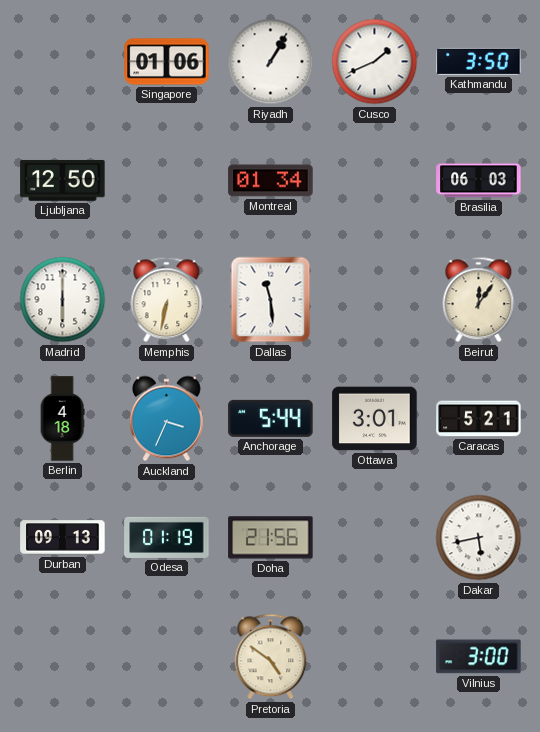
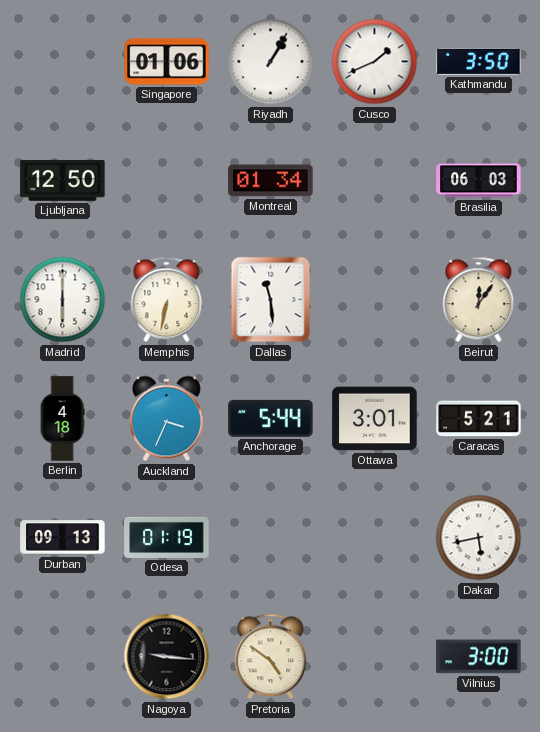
Doha: 21:56 -> none
Nagoya: none -> 9:16
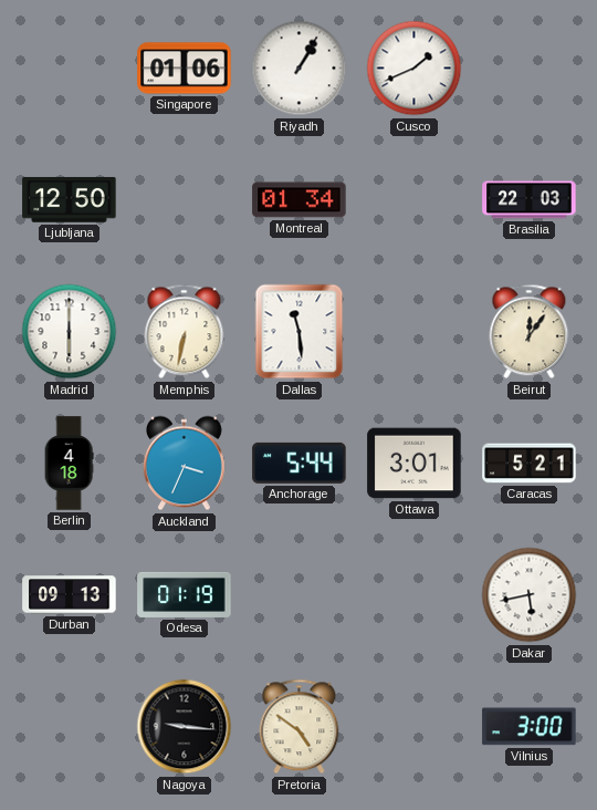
Kathmandu: 3:50 -> none
Brasilia: 06:03 -> 22:03
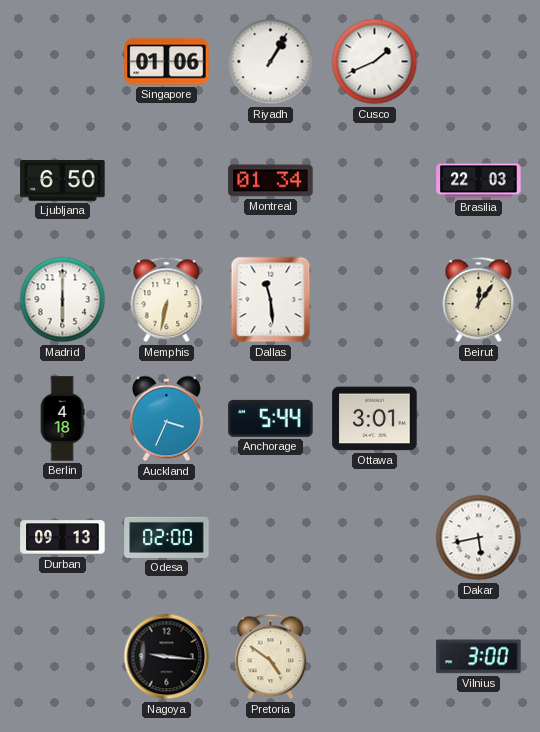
Ljubljana: 12:50 -> 6:50
Caracas: 5:21 -> none
Odesa: 01:19 -> 02:00
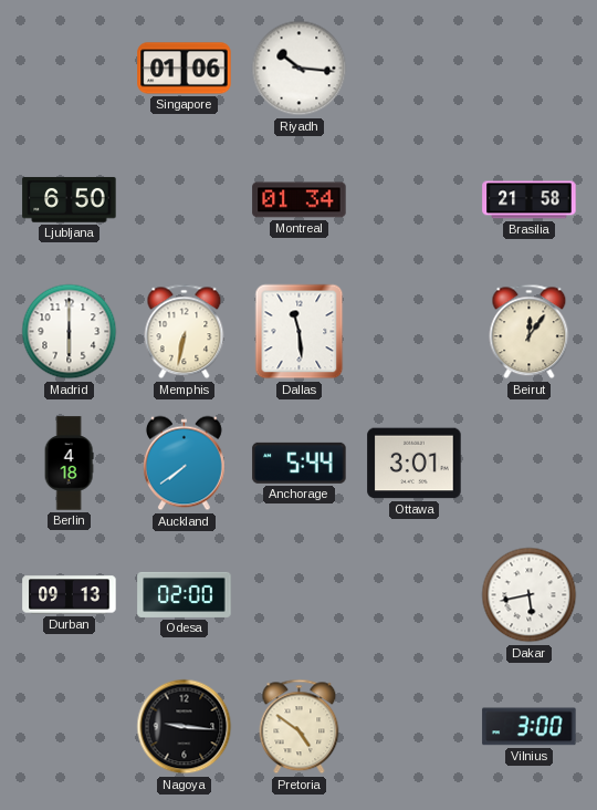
Riyadh: 1:05 -> 10:16
Cusco: 1:41 -> none
Brasilia: 22:03 -> 21:58
Auckland: 3:34 -> 7:39
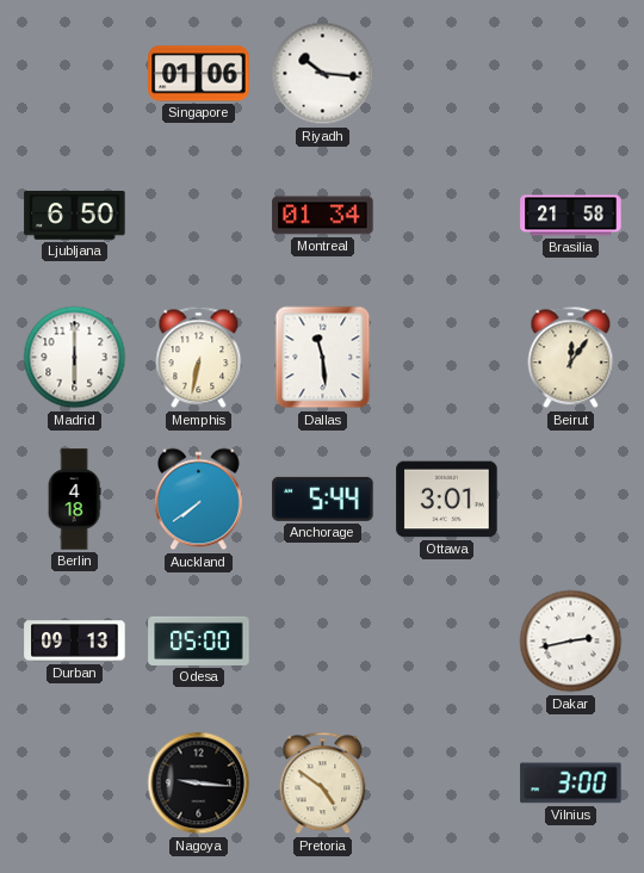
Odesa: 02:00 -> 05:00
Dakar: 5:43 -> 2:43
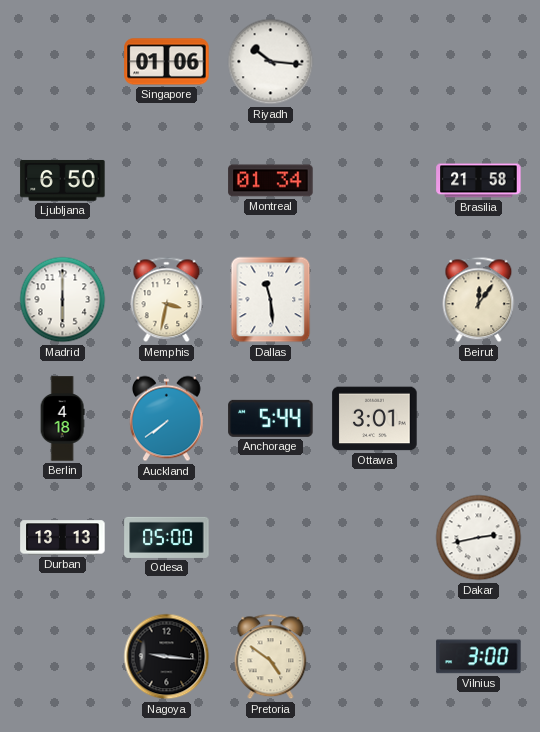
Memphis: 6:32 -> 3:32
Durban: 09:13 -> 13:13
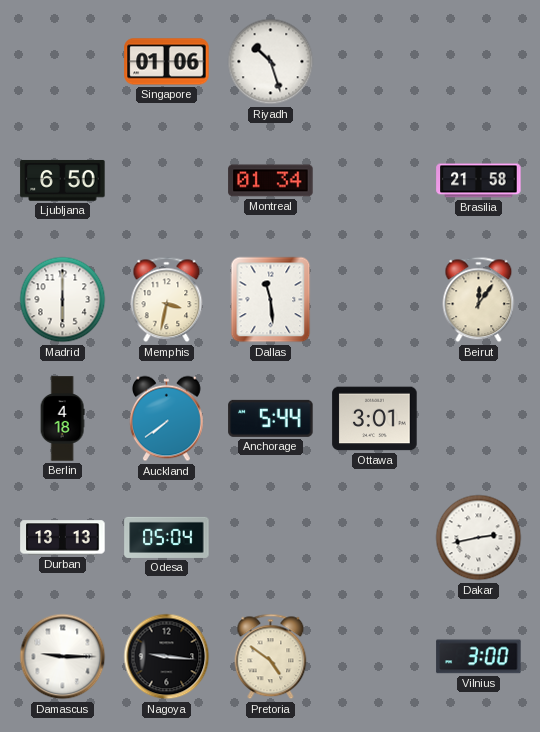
Riyadh: 10:16 -> 10:27
Odesa: 05:00 -> 05:04
Damascus: none -> 9:15
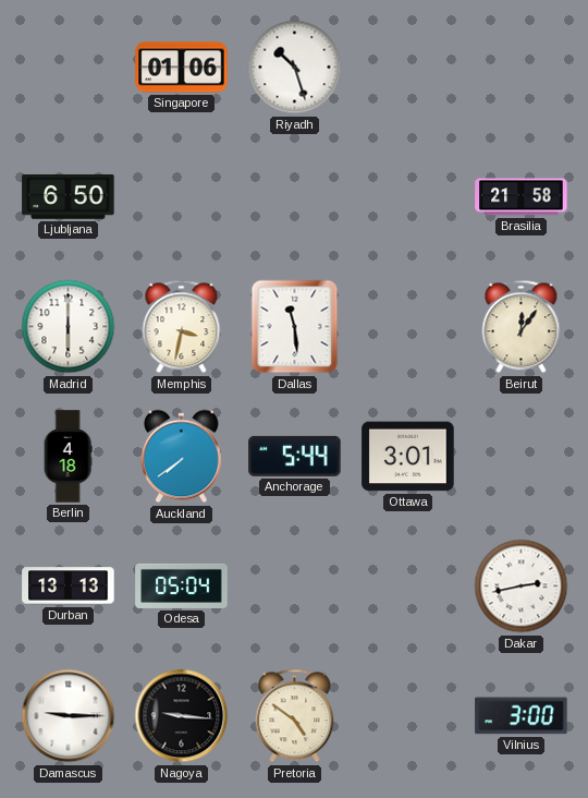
Montreal: 01:34 -> none
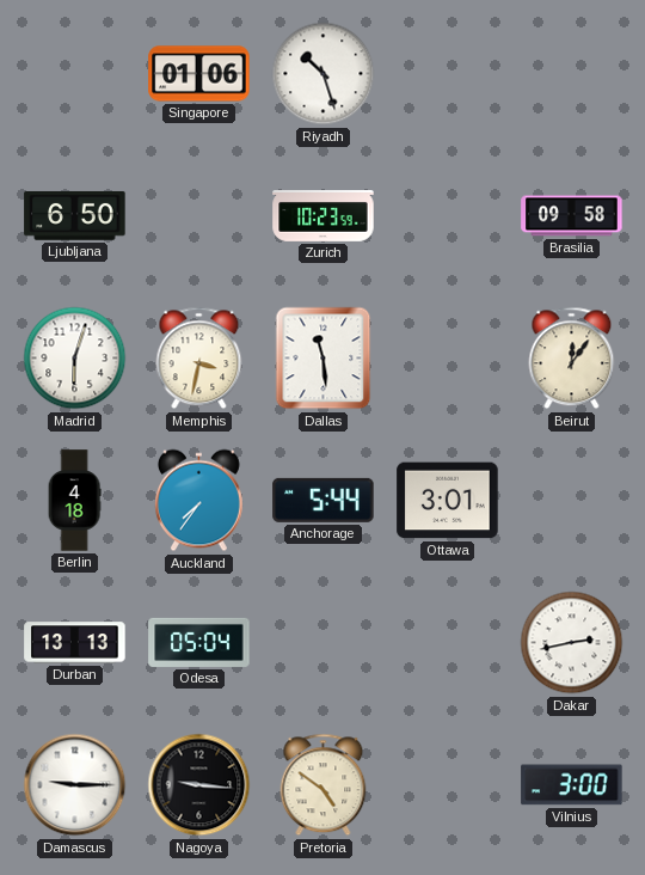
Zurich: none -> 10:23
Brasilia: 21:58 -> 09:58
Madrid: 6:00 -> 6:03
Auckland: 7:39 -> 7:36
